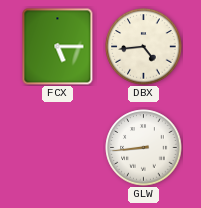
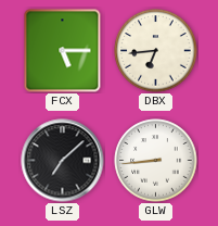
DBX: 4:44 -> 6:44
LSZ: none -> 7:08
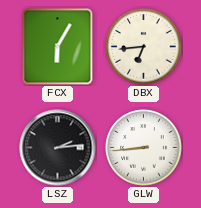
FCX: 5:15 -> 6:05
LSZ: 7:08 -> 2:14
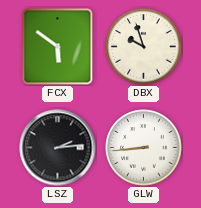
FCX: 6:05 -> 5:51
DBX: 6:44 -> 9:57
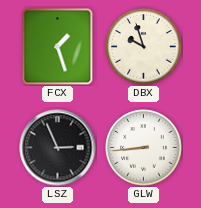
FCX: 5:51 -> 1:27
LSZ: 2:14 -> 2:56
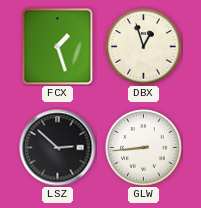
DBX: 9:57 -> 12:57
LSZ: 2:56 -> 2:52
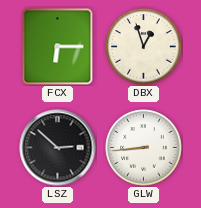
FCX: 1:27 -> 6:15
